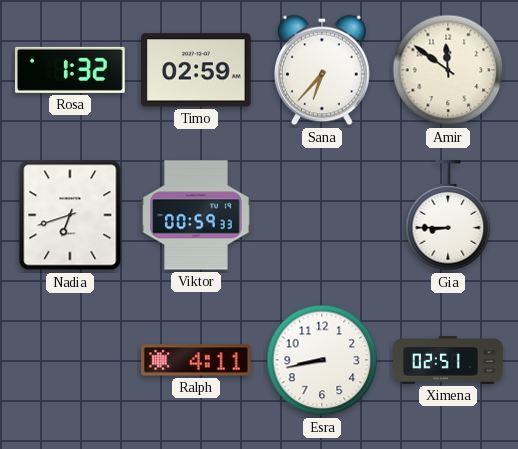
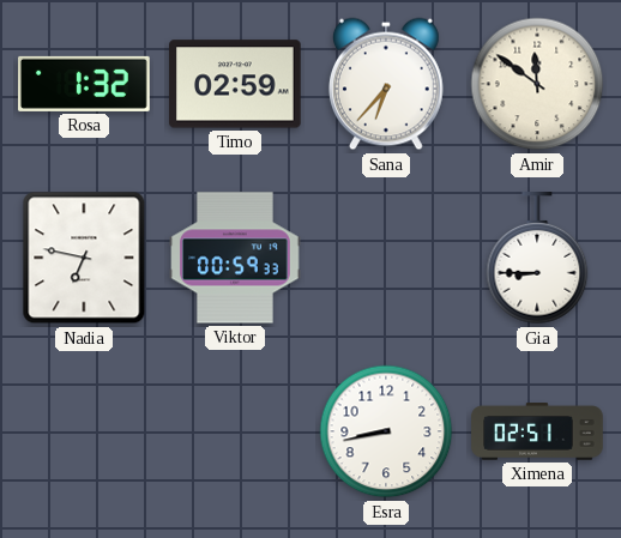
Nadia: 6:42 -> 6:47
Ralph: 4:11 -> none
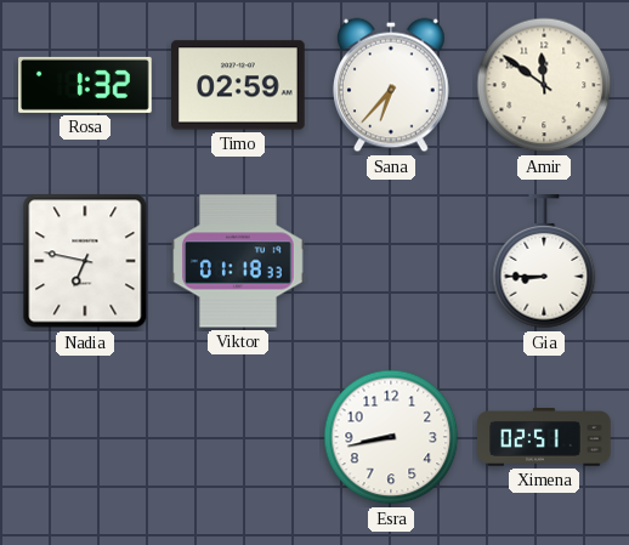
Viktor: 00:59 -> 01:18
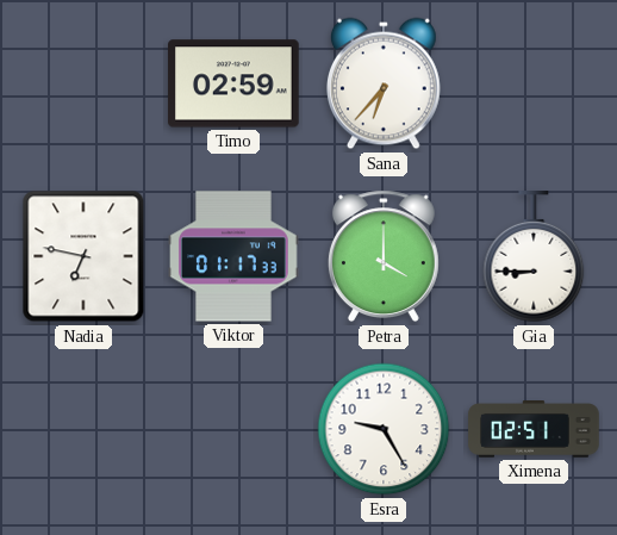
Rosa: 1:32 -> none
Amir: 11:51 -> none
Viktor: 01:18 -> 01:17
Petra: none -> 4:00
Esra: 8:43 -> 9:25
